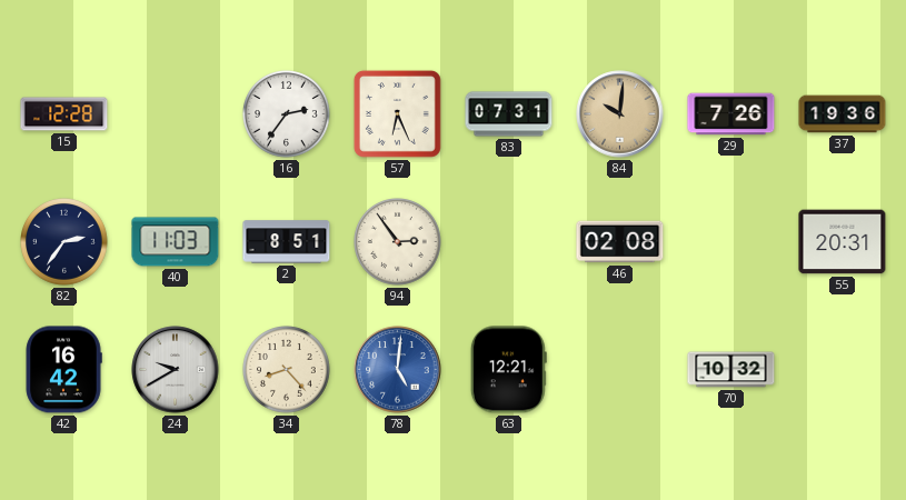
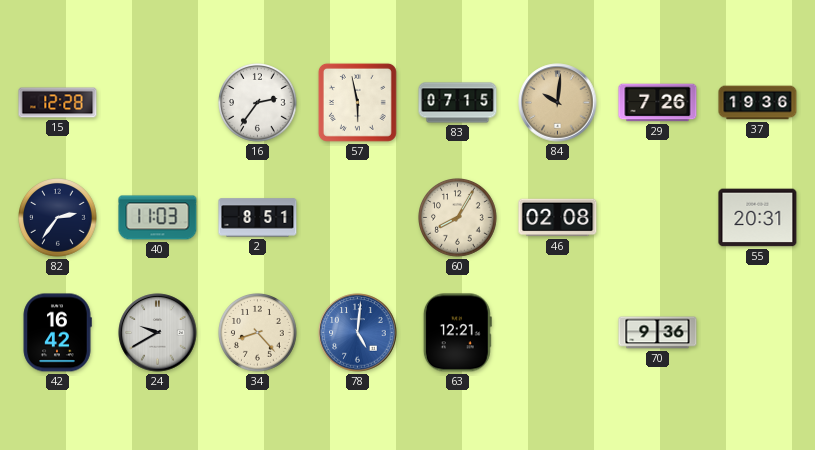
57: 6:26 -> 5:58
83: 07:31 -> 07:15
94: 2:54 -> none
60: none -> 8:05
70: 10:32 -> 9:36
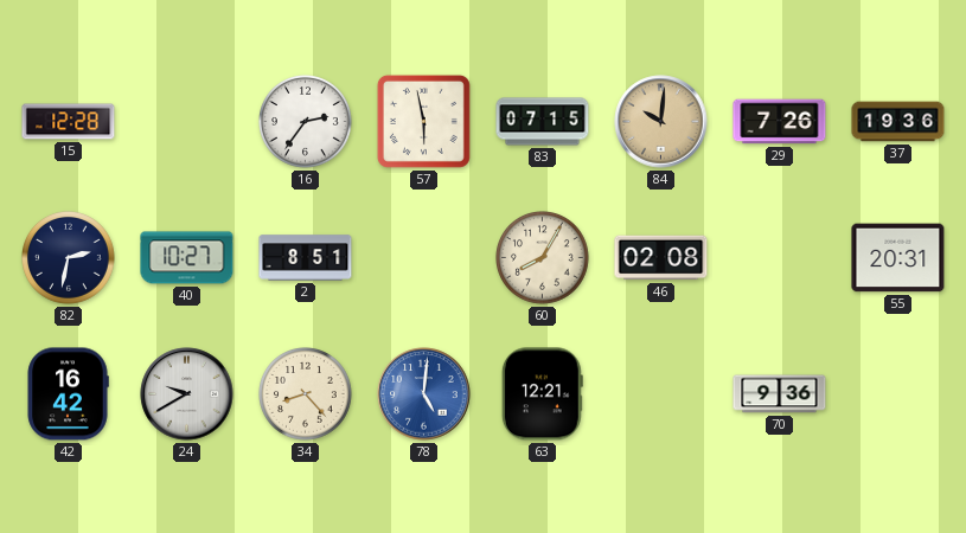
82: 2:36 -> 2:32
40: 11:03 -> 10:27
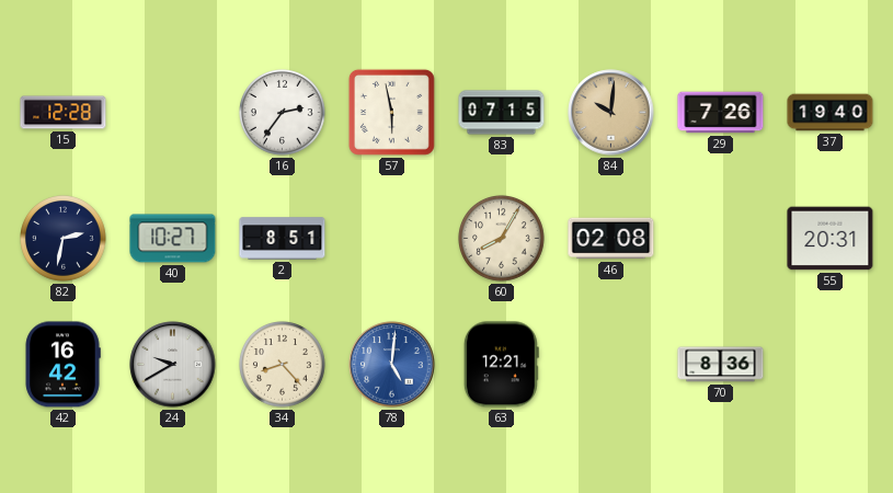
37: 19:36 -> 19:40
70: 9:36 -> 8:36
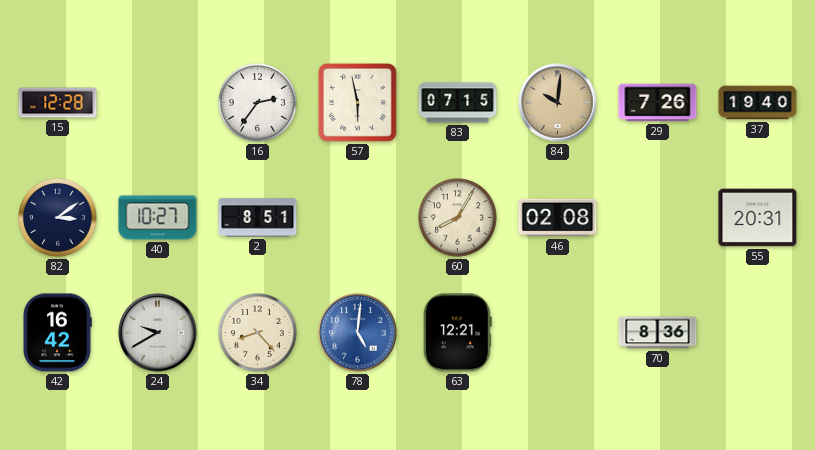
82: 2:32 -> 3:09
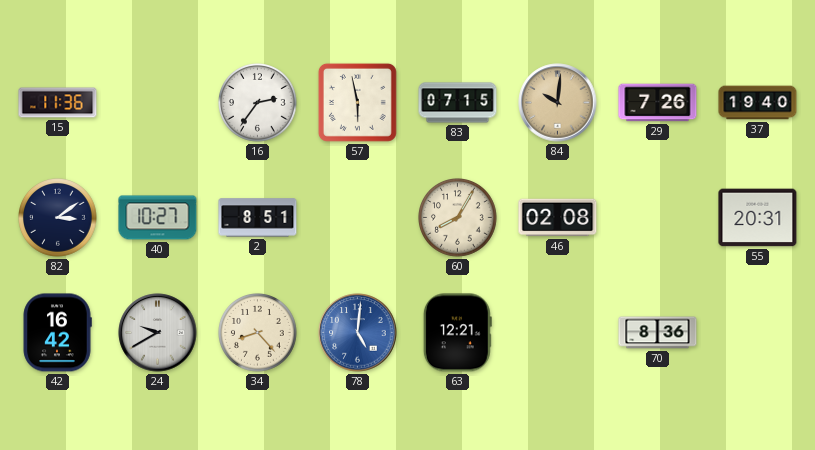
15: 12:28 -> 11:36
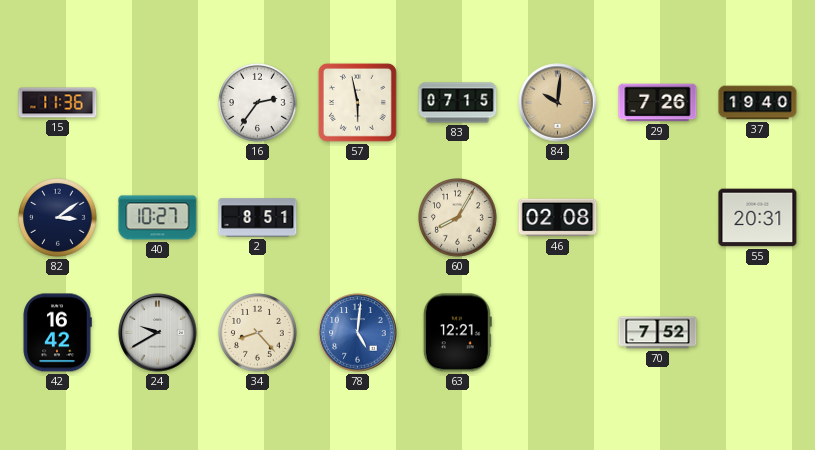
70: 8:36 -> 7:52
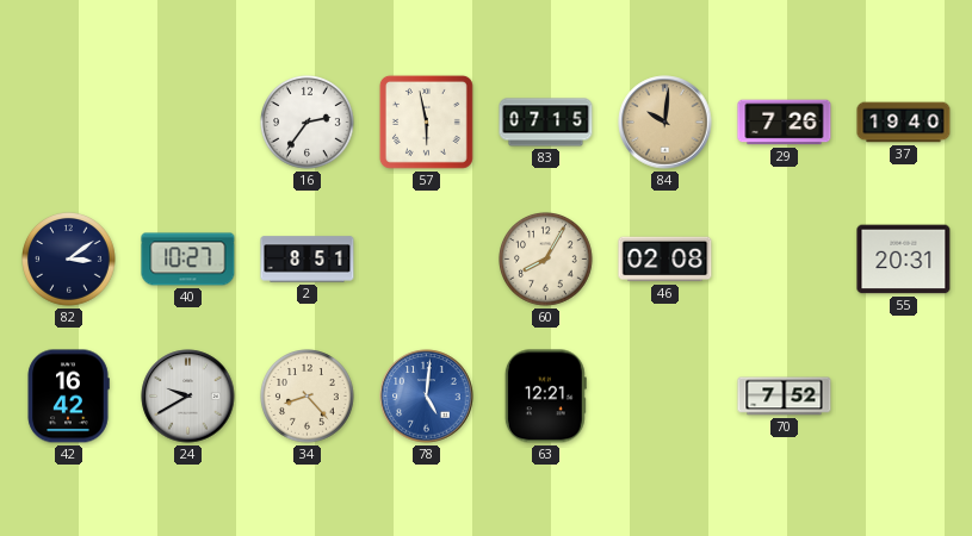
15: 11:36 -> none
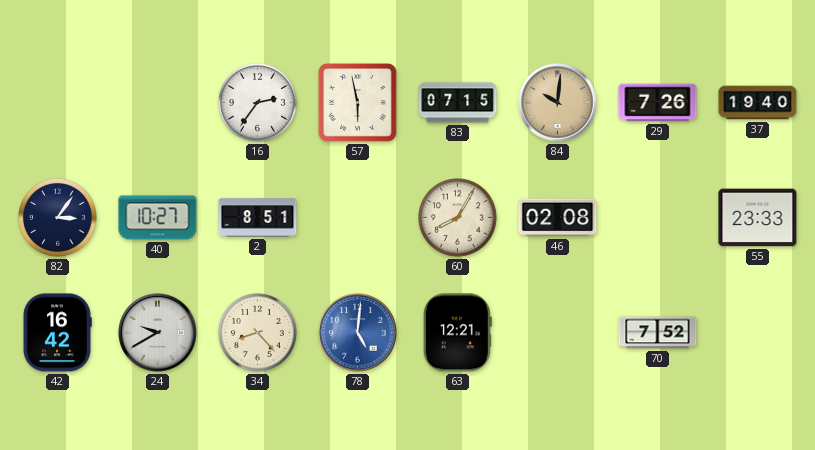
82: 3:09 -> 3:06
55: 20:31 -> 23:33
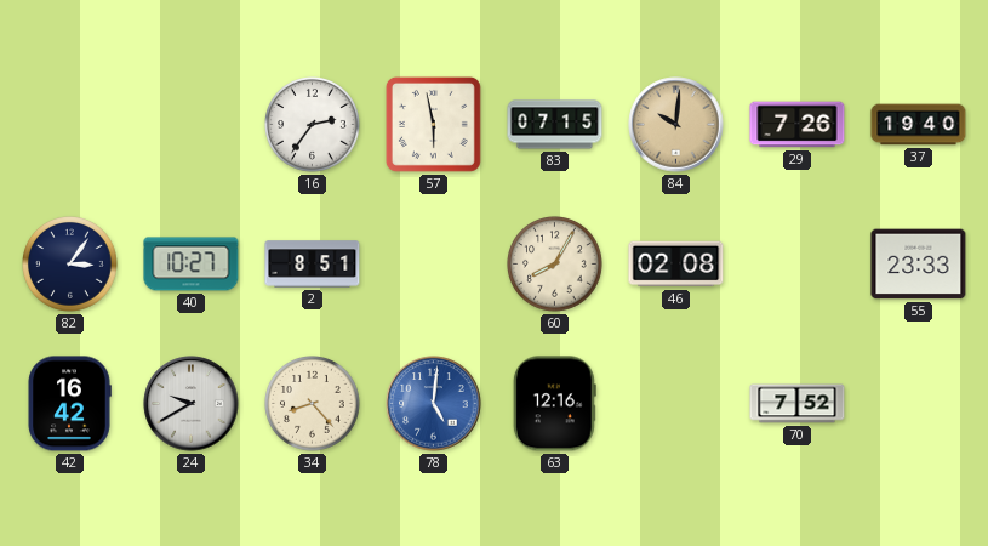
63: 12:21 -> 12:16
